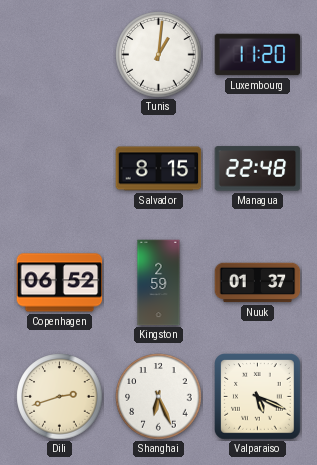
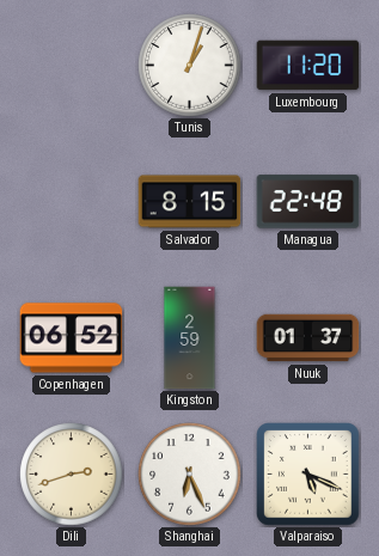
Tunis: 1:01 -> 1:03
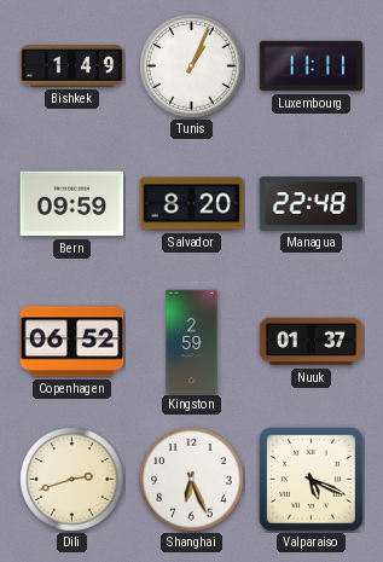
Bishkek: none -> 1:49
Tunis: 1:03 -> 1:04
Luxembourg: 11:20 -> 11:11
Bern: none -> 09:59
Salvador: 8:15 -> 8:20
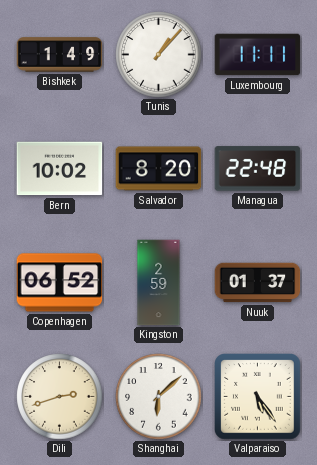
Tunis: 1:04 -> 1:07
Bern: 09:59 -> 10:02
Shanghai: 6:26 -> 6:08
Valparaiso: 5:19 -> 5:24
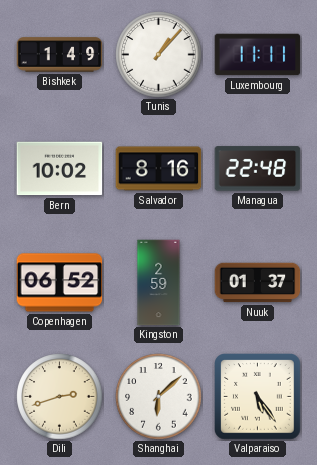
Salvador: 8:20 -> 8:16
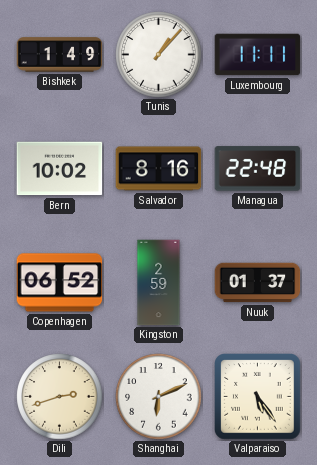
Shanghai: 6:08 -> 6:11
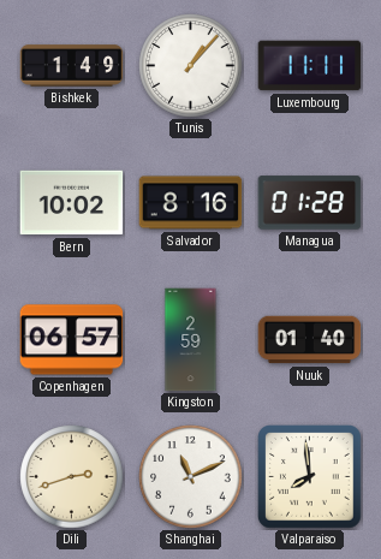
Managua: 22:48 -> 01:28
Copenhagen: 06:52 -> 06:57
Nuuk: 01:37 -> 01:40
Shanghai: 6:11 -> 11:11
Valparaiso: 5:24 -> 7:59
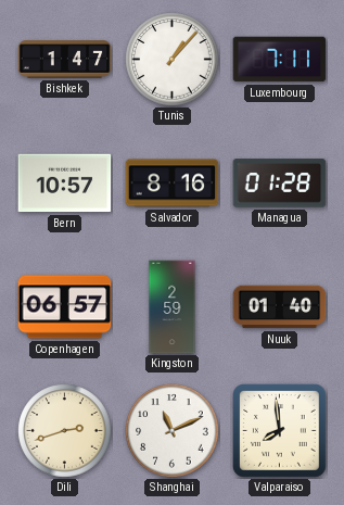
Bishkek: 1:49 -> 1:47
Luxembourg: 11:11 -> 7:11
Bern: 10:02 -> 10:57
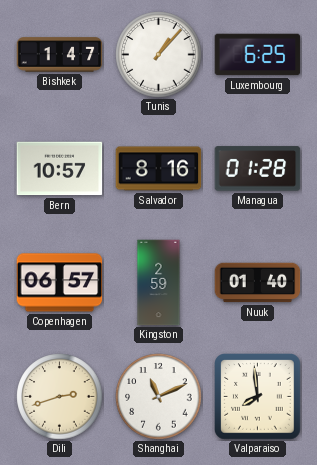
Luxembourg: 7:11 -> 6:25
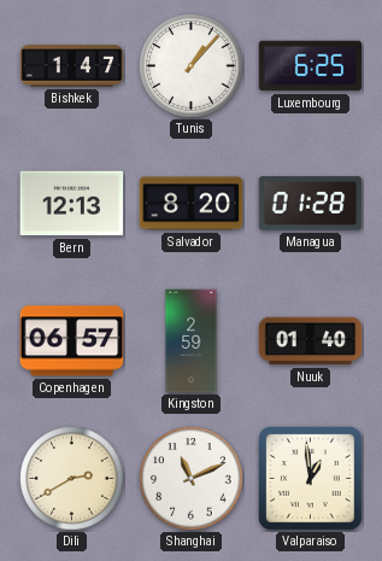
Bern: 10:57 -> 12:13
Salvador: 8:16 -> 8:20
Dili: 2:42 -> 2:40
Valparaiso: 7:59 -> 12:59
